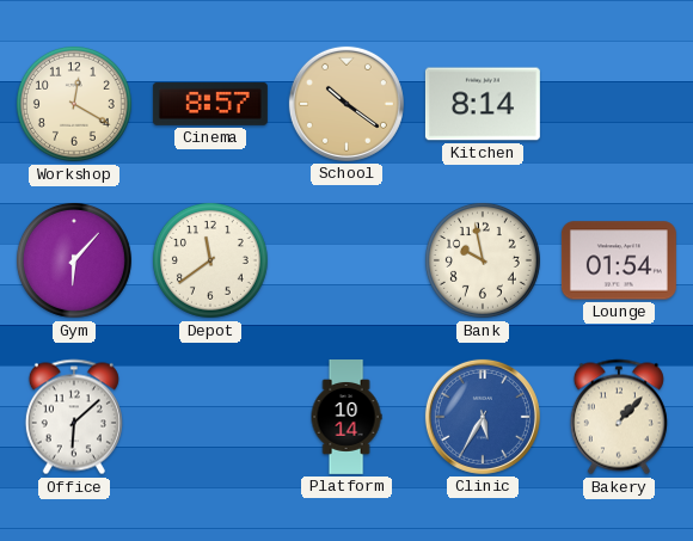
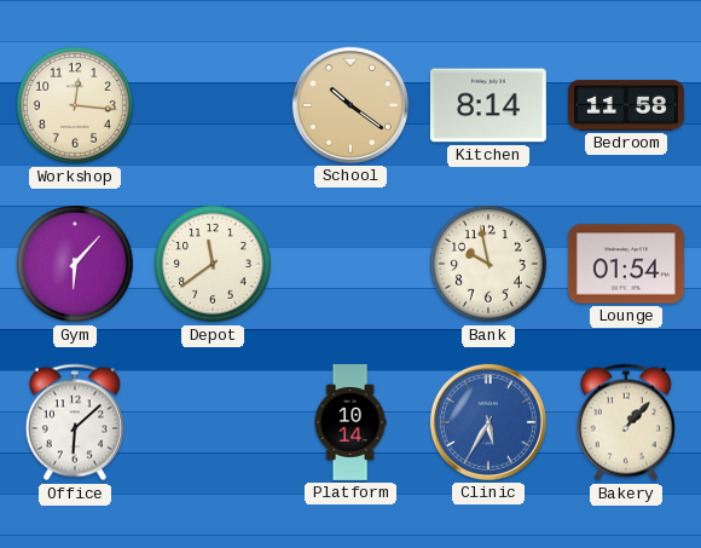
Workshop: 12:20 -> 12:16
Cinema: 8:57 -> none
Bedroom: none -> 11:58
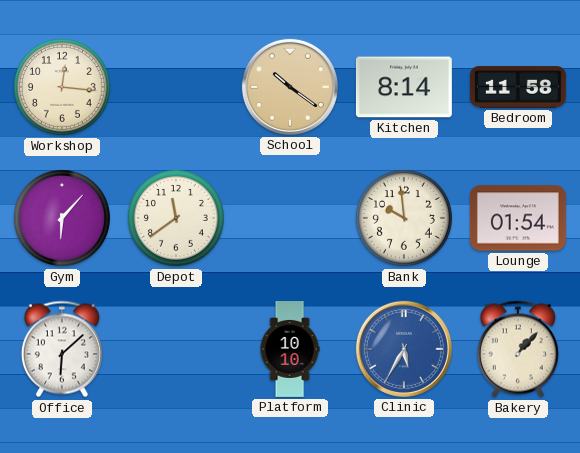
Bank: 9:58 -> 9:59
Platform: 10:14 -> 10:10
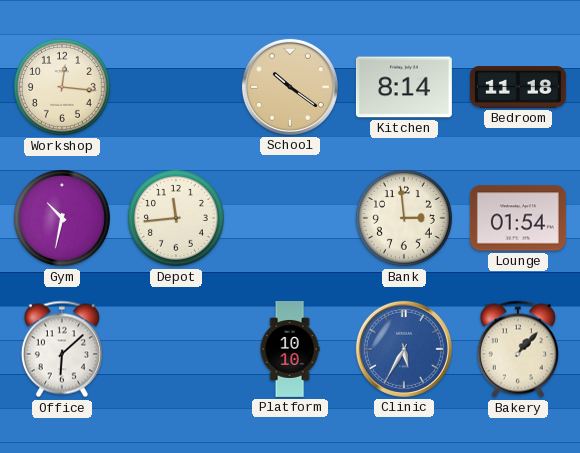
Bedroom: 11:58 -> 11:18
Gym: 6:07 -> 10:32
Depot: 11:39 -> 11:44
Bank: 9:59 -> 2:59
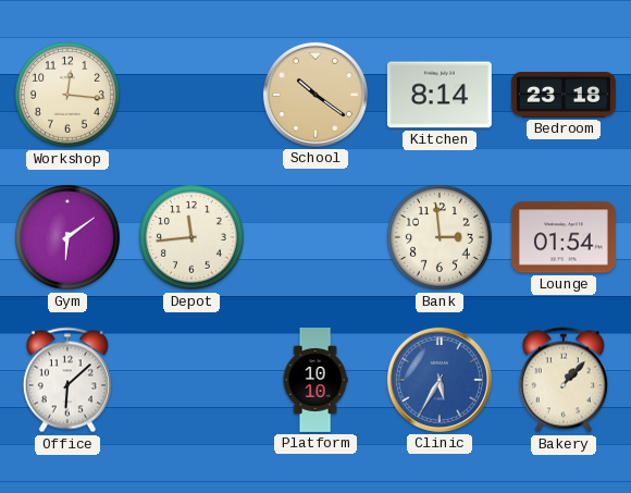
Bedroom: 11:18 -> 23:18
Gym: 10:32 -> 6:09
